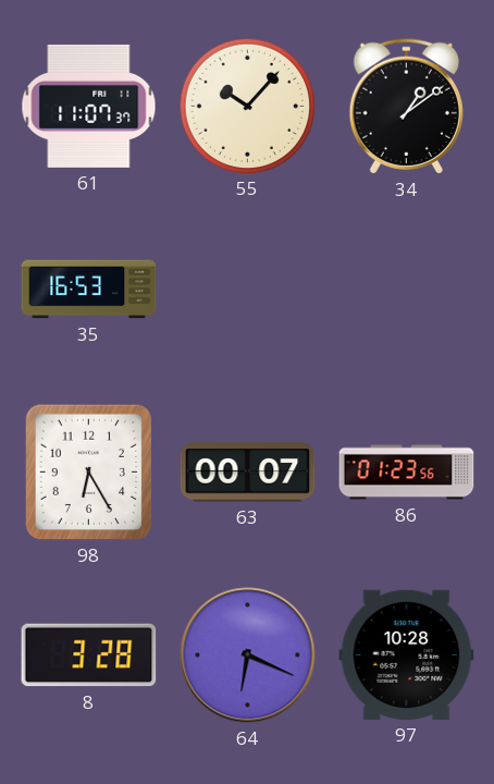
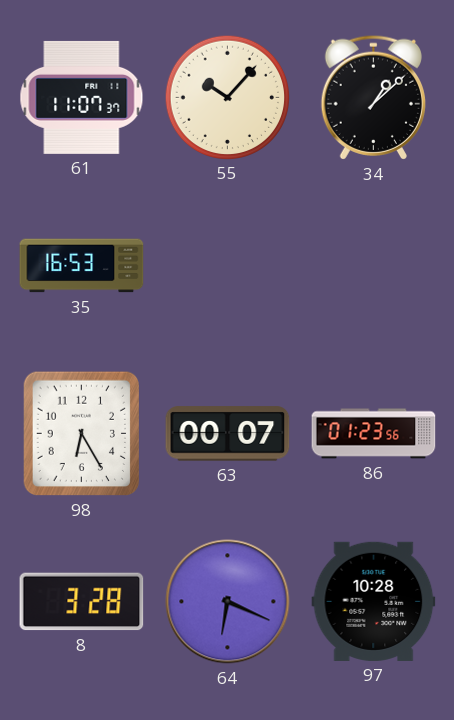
34: 1:09 -> 1:08
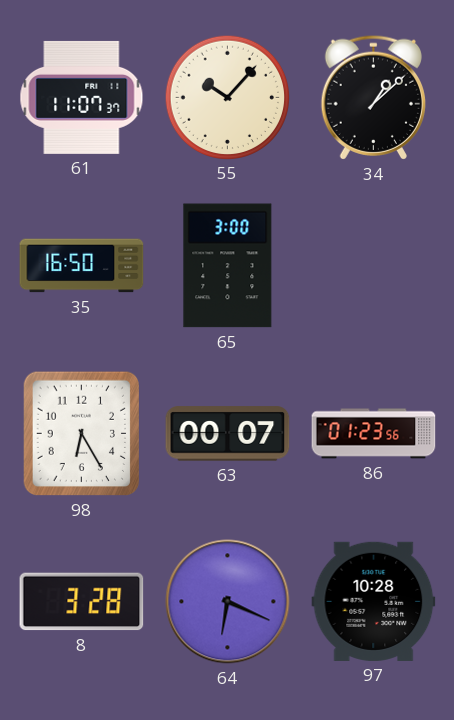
35: 16:53 -> 16:50
65: none -> 3:00
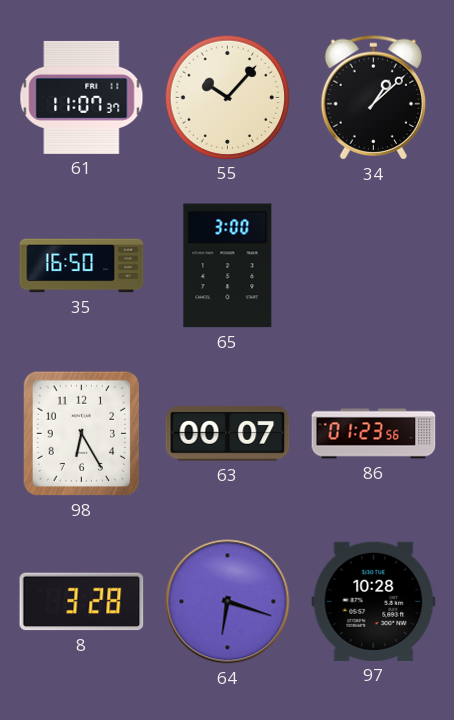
64: 6:19 -> 6:18
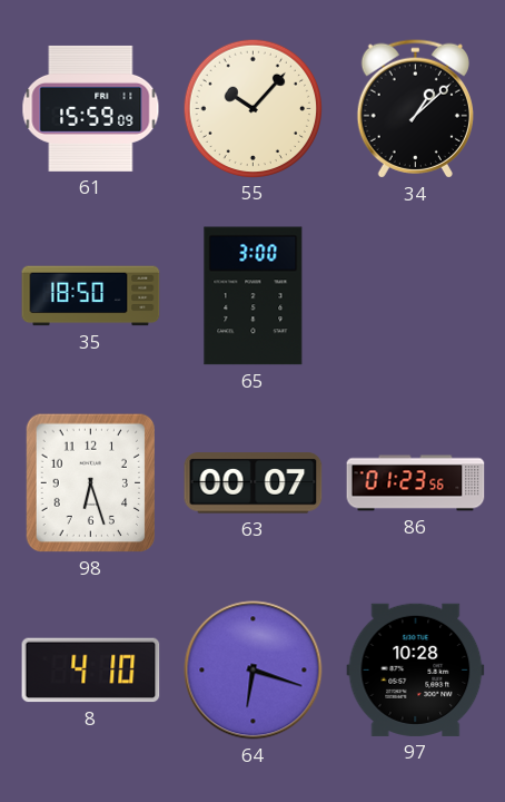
61: 11:07 -> 15:59
35: 16:50 -> 18:50
98: 6:25 -> 6:27
8: 3:28 -> 4:10
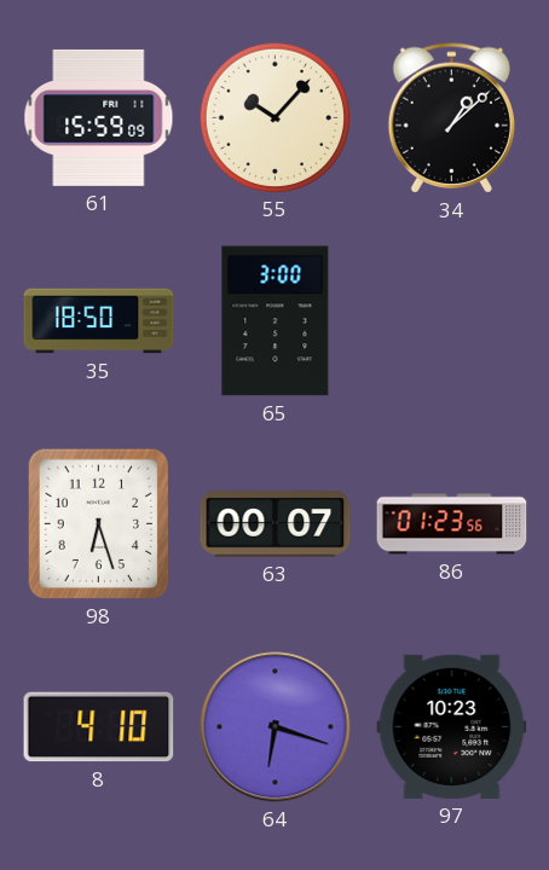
97: 10:28 -> 10:23
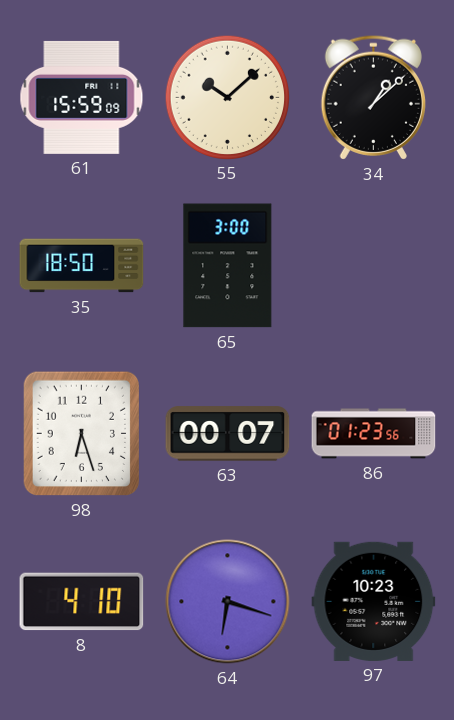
55: 10:07 -> 10:08
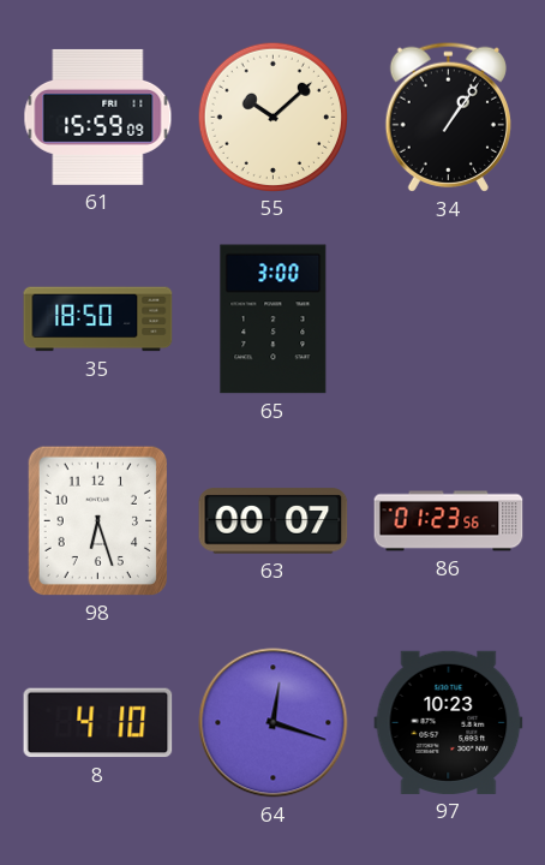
34: 1:08 -> 1:06
64: 6:18 -> 12:18
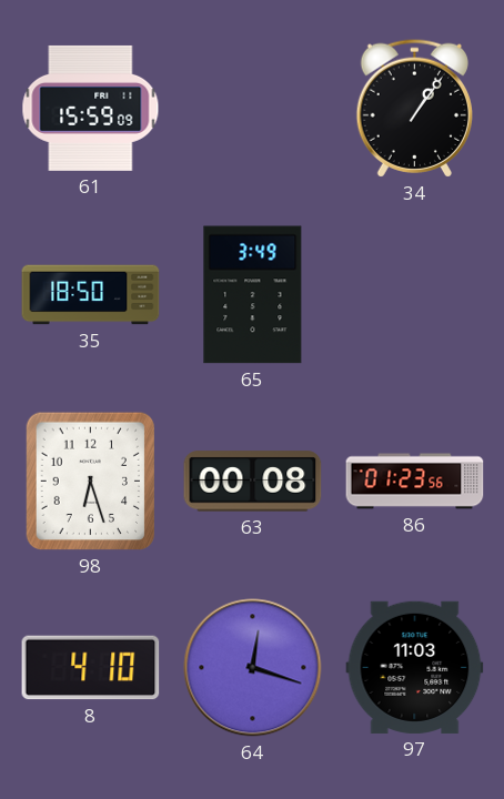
55: 10:08 -> none
65: 3:00 -> 3:49
63: 00:07 -> 00:08
97: 10:23 -> 11:03
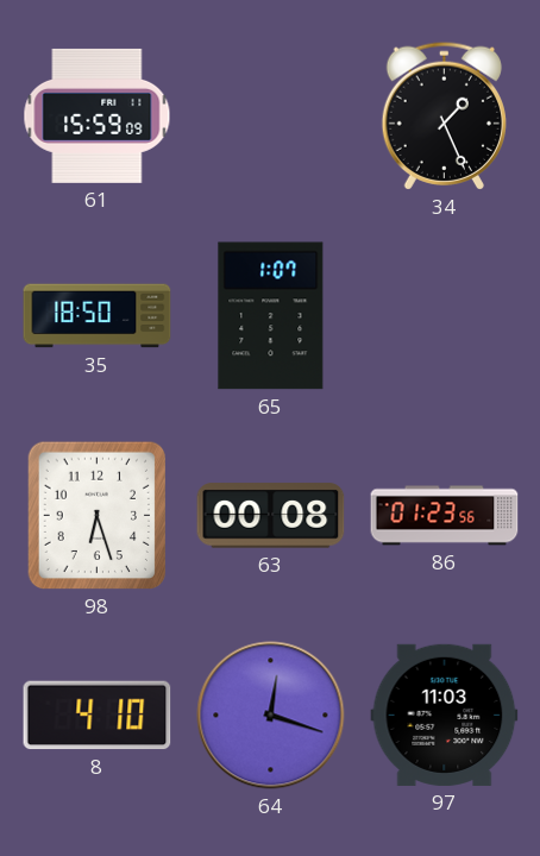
34: 1:06 -> 1:26
65: 3:49 -> 1:07
